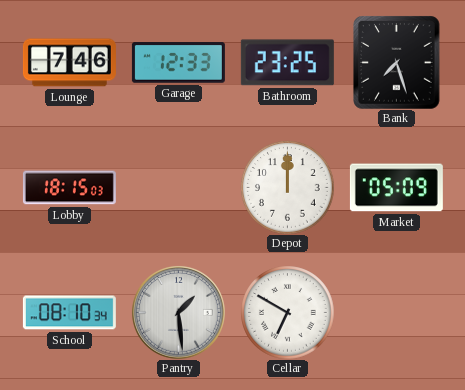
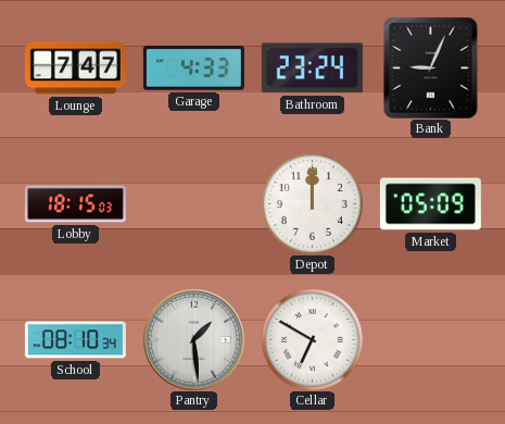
Lounge: 7:46 -> 7:47
Garage: 12:33 -> 4:33
Bathroom: 23:25 -> 23:24
Bank: 7:27 -> 9:04
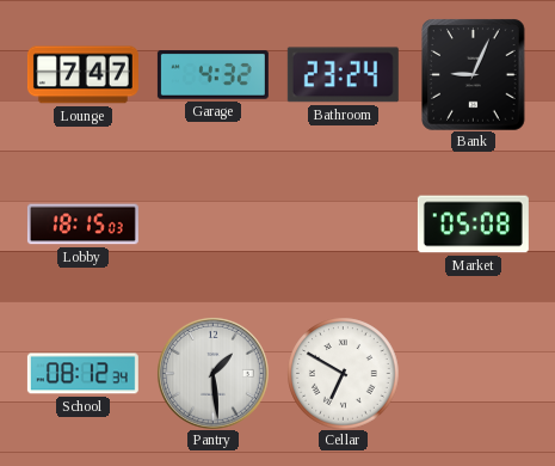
Garage: 4:33 -> 4:32
Depot: 12:00 -> none
Market: 05:09 -> 05:08
School: 08:10 -> 08:12
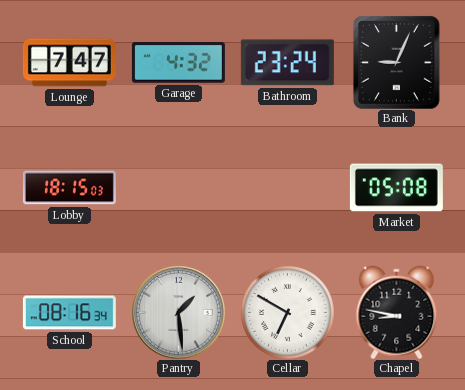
School: 08:12 -> 08:16
Chapel: none -> 8:47
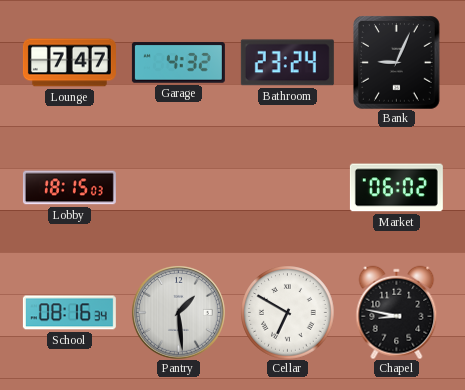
Market: 05:08 -> 06:02
